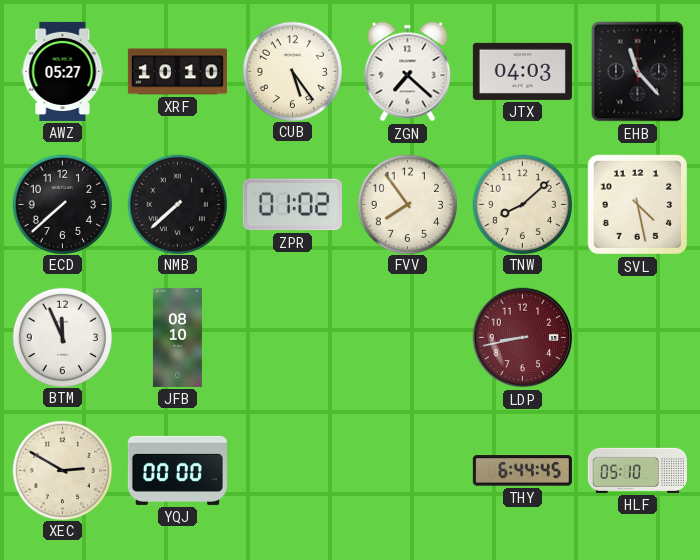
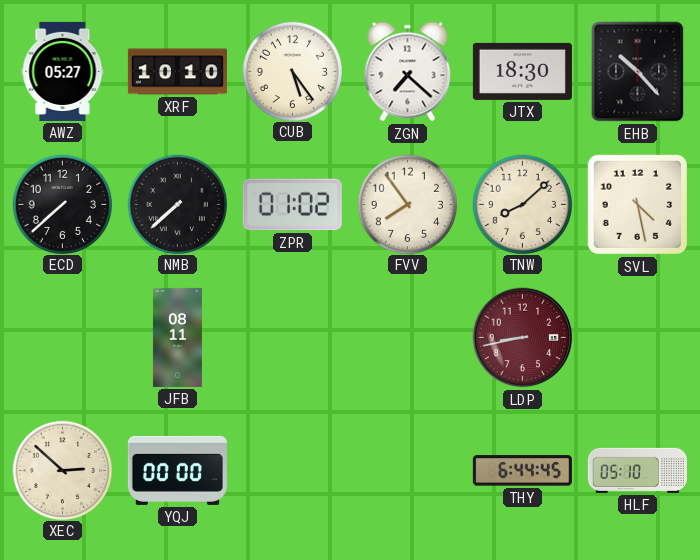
JTX: 04:03 -> 18:30
EHB: 11:23 -> 10:23
BTM: 11:56 -> none
JFB: 08:10 -> 08:11
XEC: 2:50 -> 2:52
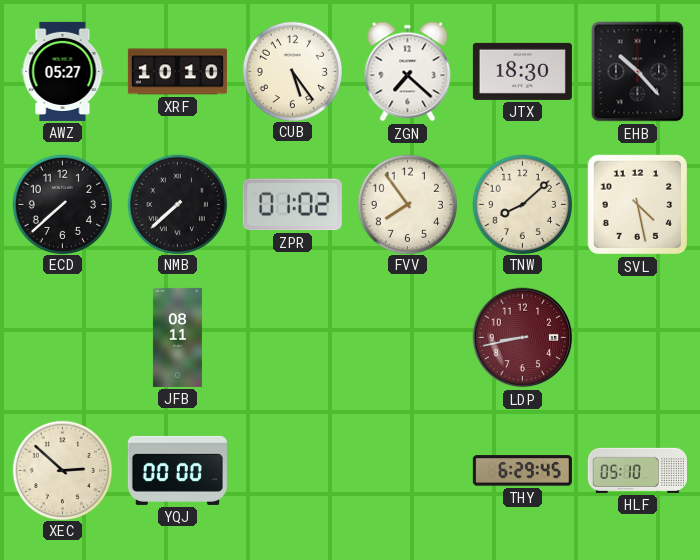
THY: 6:44 -> 6:29
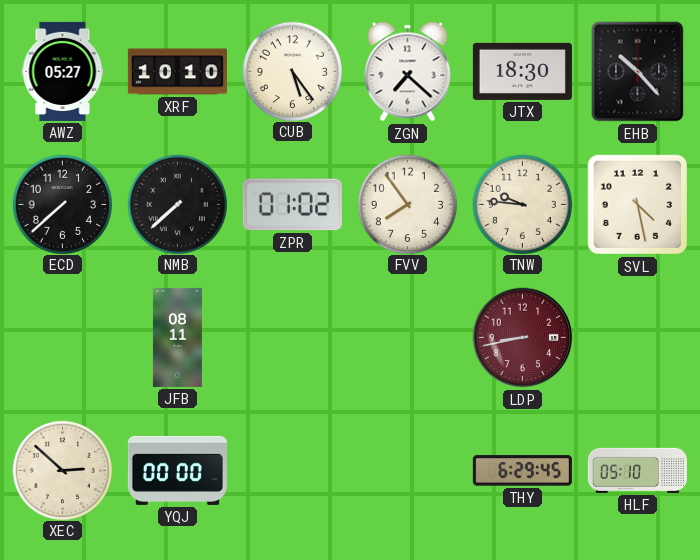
TNW: 8:08 -> 9:46
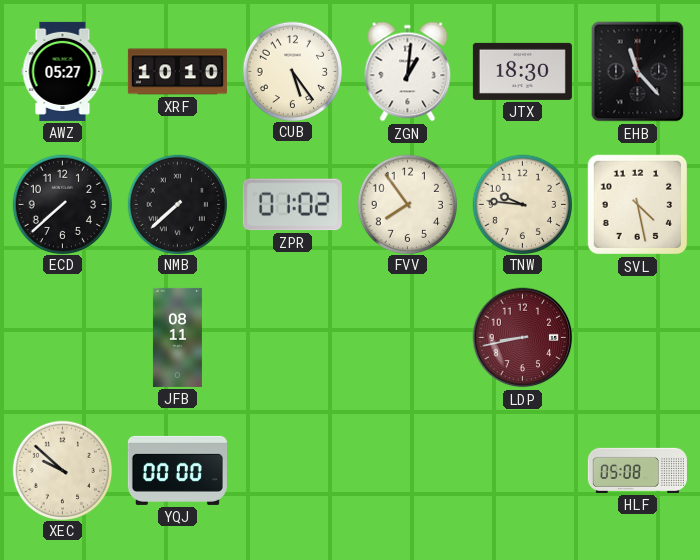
ZGN: 7:22 -> 1:01
EHB: 10:23 -> 11:23
XEC: 2:52 -> 9:52
THY: 6:29 -> none
HLF: 05:10 -> 05:08
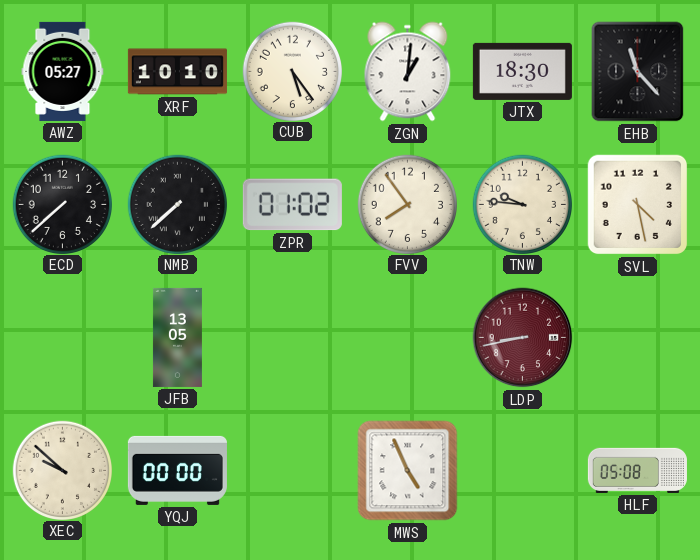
JFB: 08:11 -> 13:05
MWS: none -> 4:56
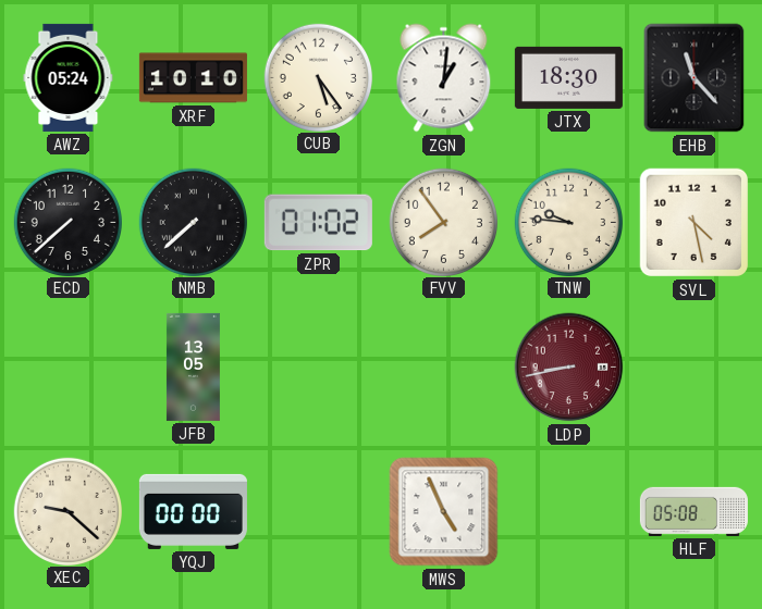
AWZ: 05:27 -> 05:24
XEC: 9:52 -> 9:22
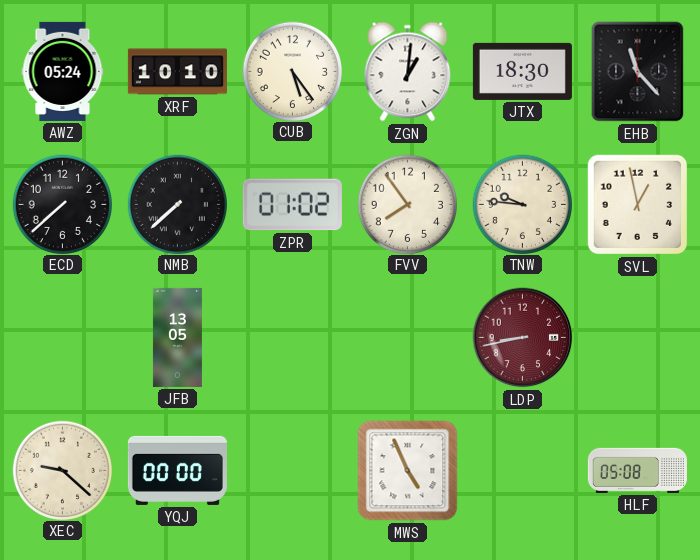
SVL: 4:28 -> 12:58
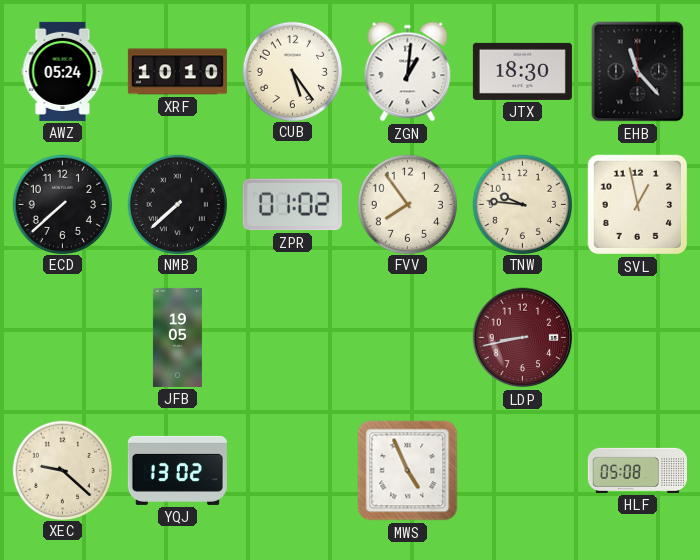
JFB: 13:05 -> 19:05
YQJ: 00:00 -> 13:02
